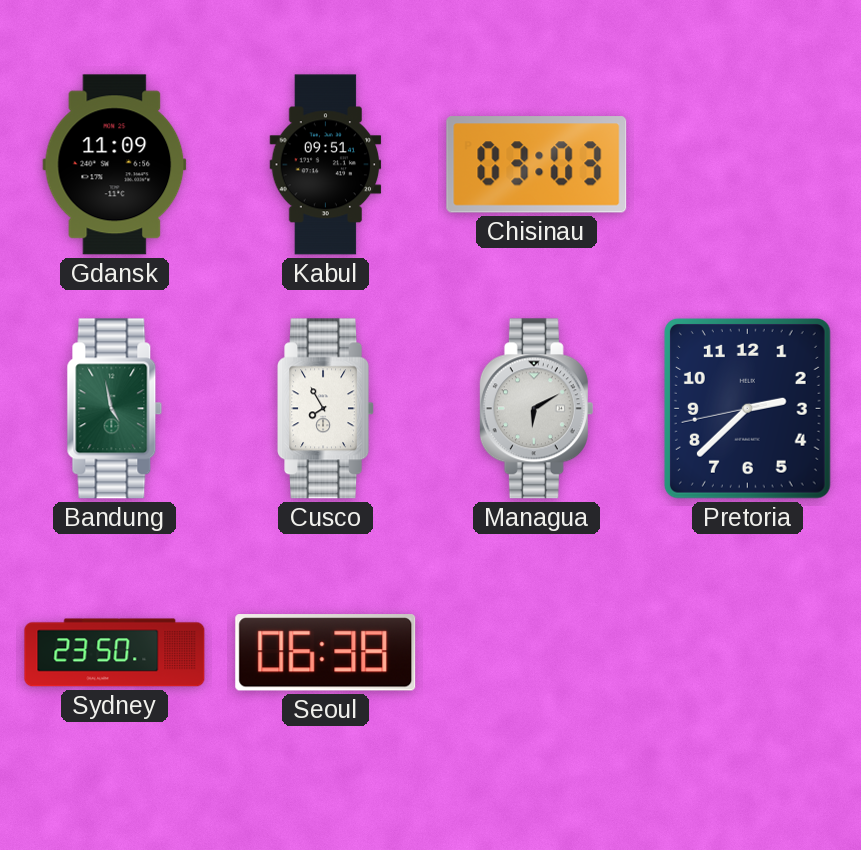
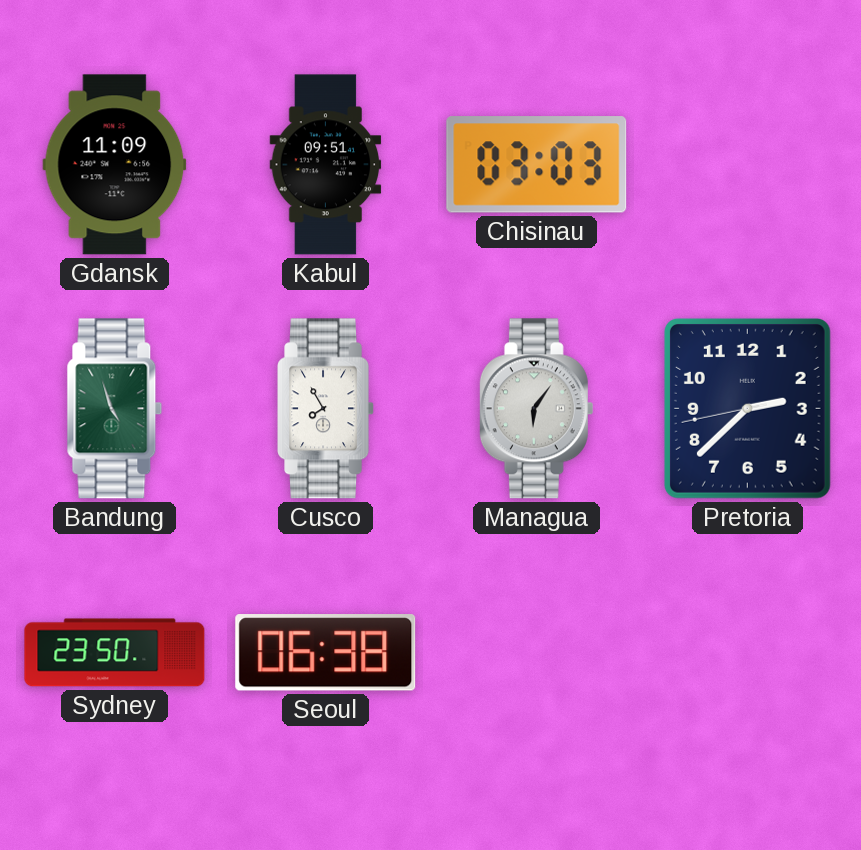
Bandung: 4:58 -> 4:57
Managua: 6:10 -> 6:06
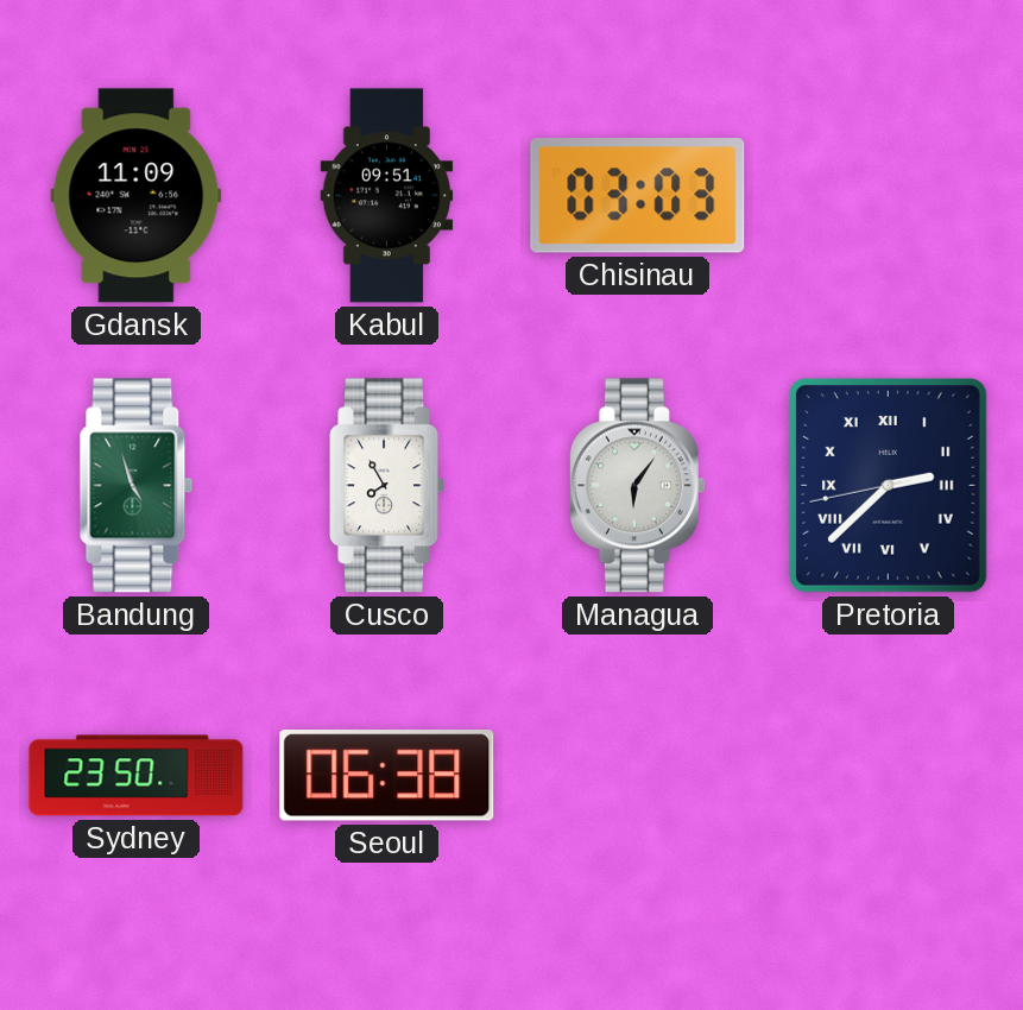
Pretoria numerals: Arabic -> Roman
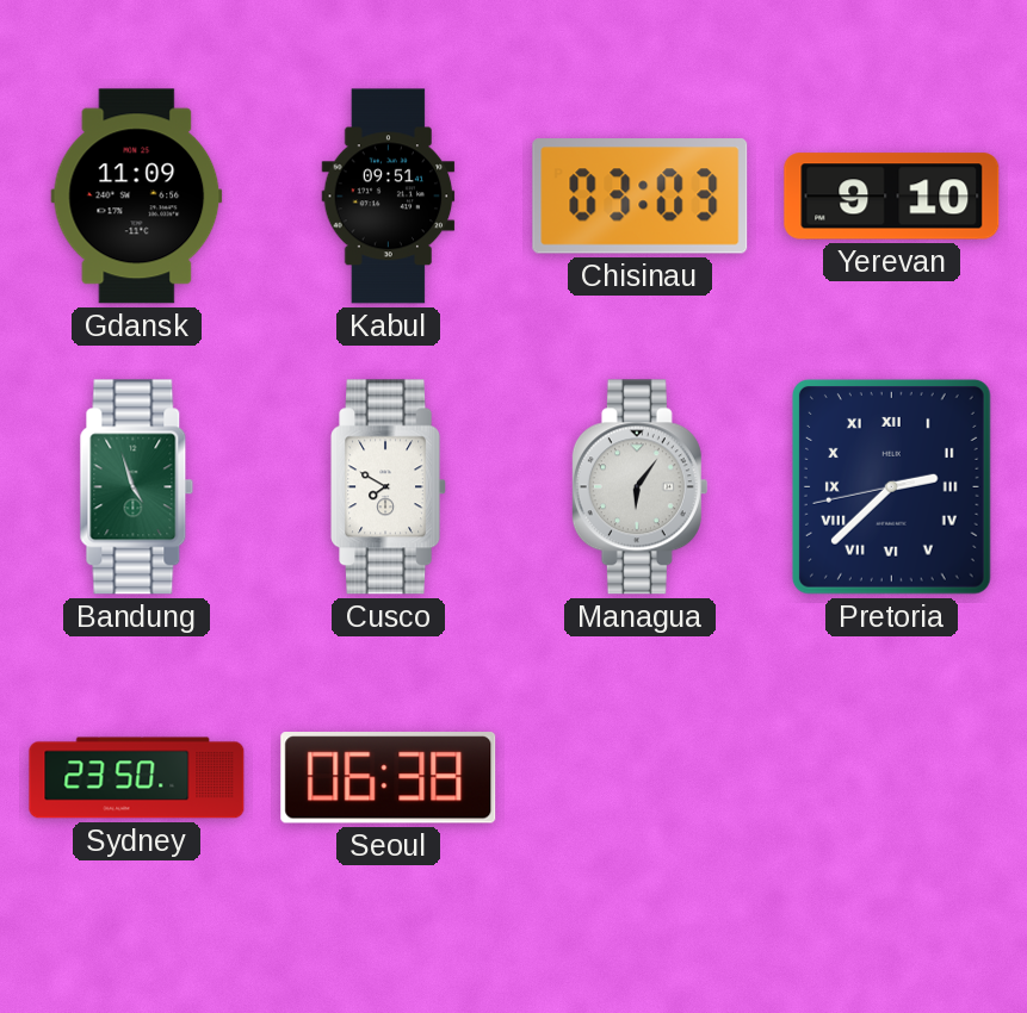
Yerevan: none -> 9:10
Cusco: 7:55 -> 7:50
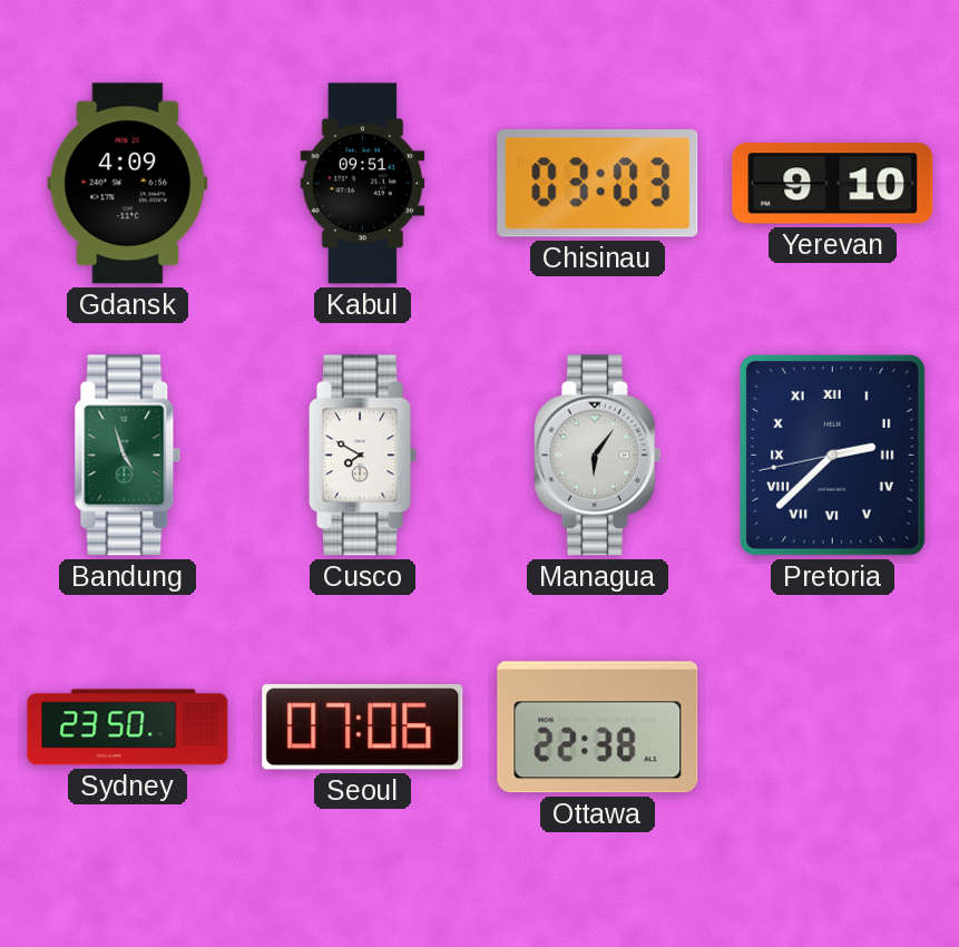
Gdansk: 11:09 -> 4:09
Seoul: 06:38 -> 07:06
Ottawa: none -> 22:38
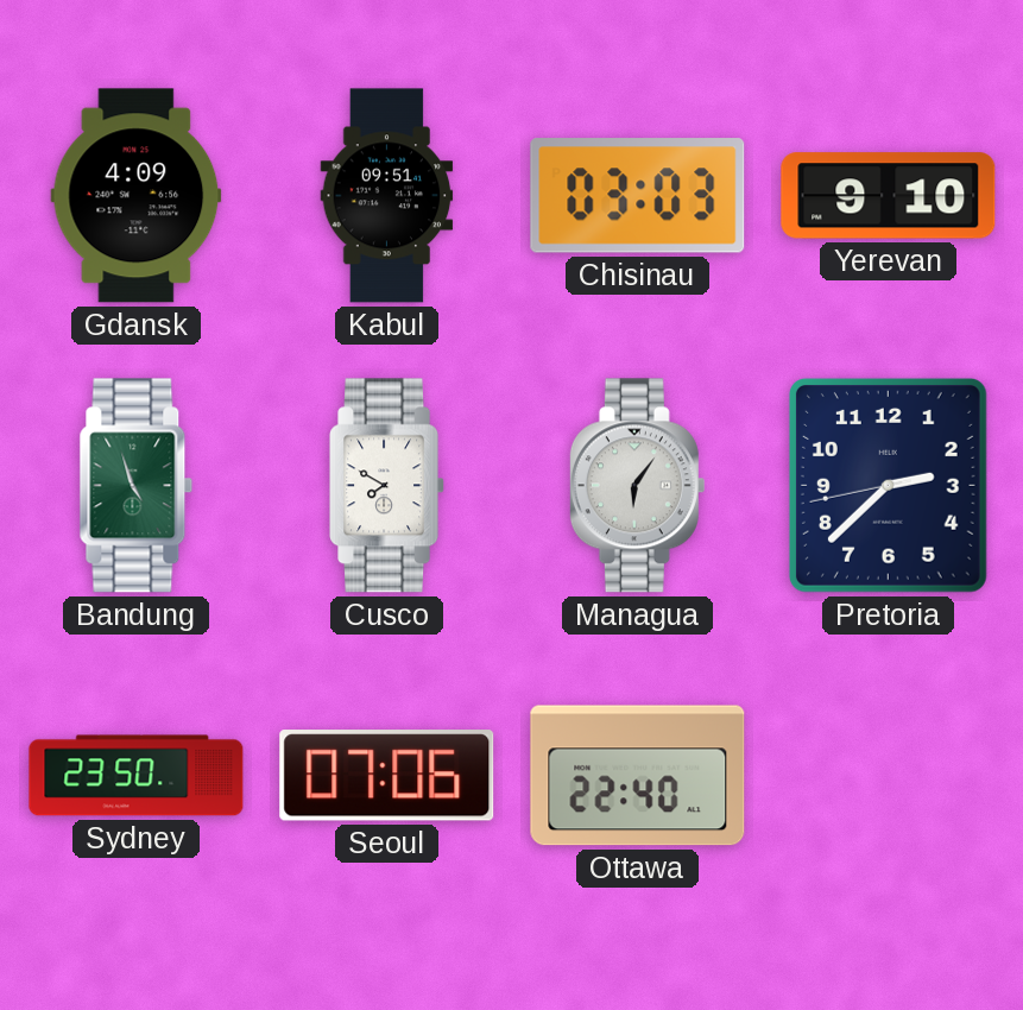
Pretoria numerals: Roman -> Arabic
Ottawa: 22:38 -> 22:40
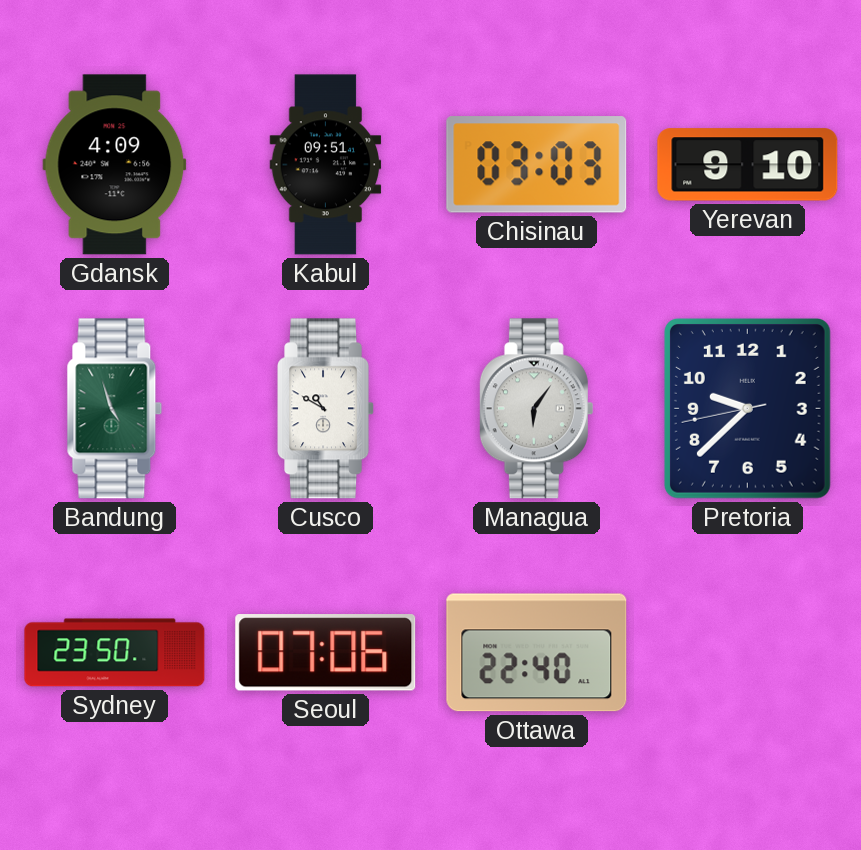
Cusco: 7:50 -> 10:50
Pretoria: 2:37 -> 9:37
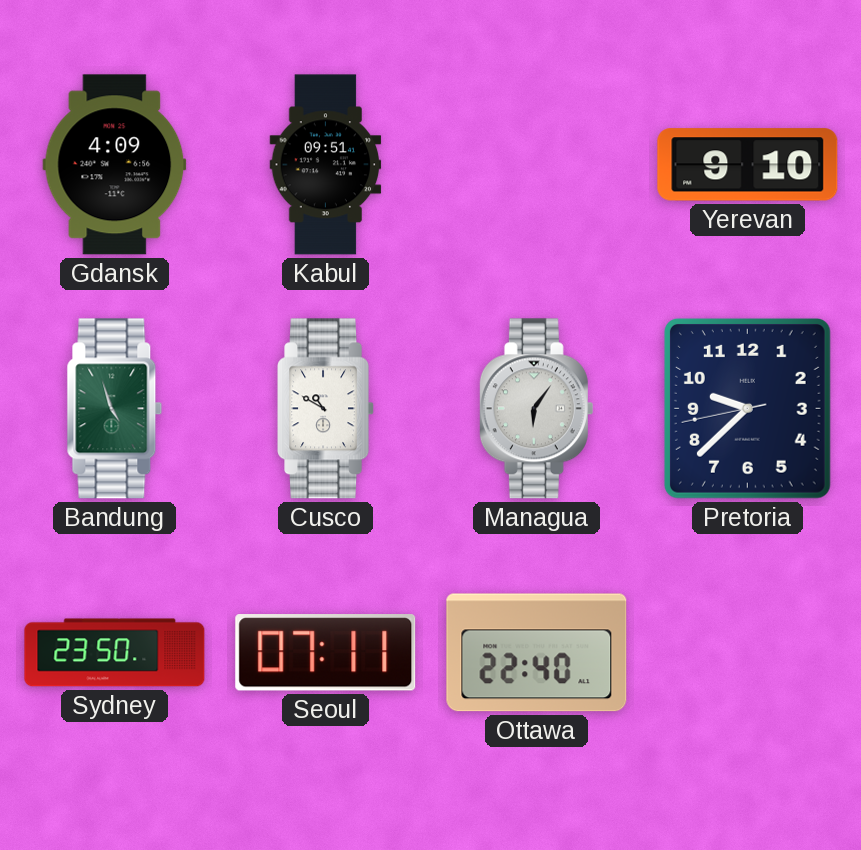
Chisinau: 03:03 -> none
Seoul: 07:06 -> 07:11
